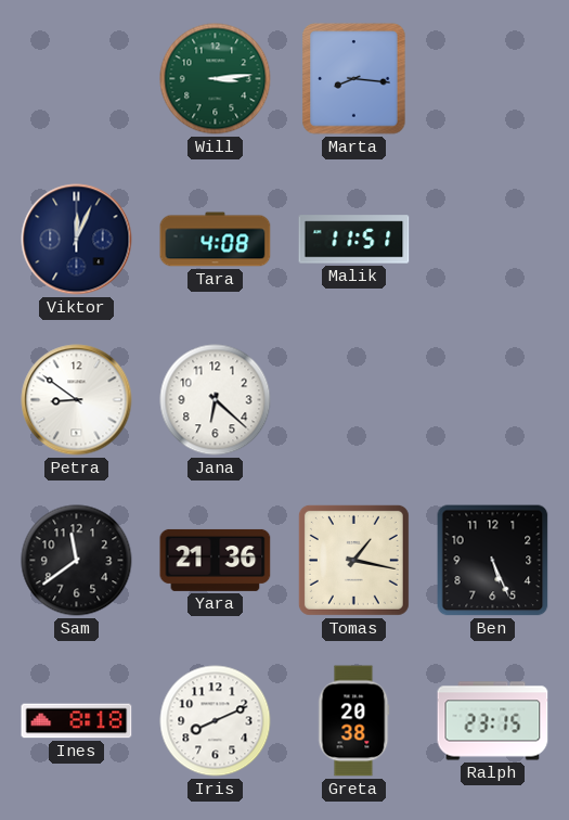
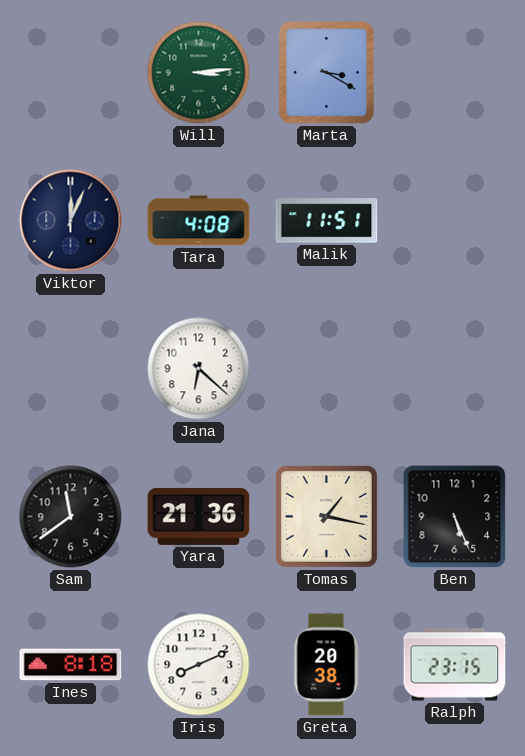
Marta: 8:16 -> 3:20
Petra: 8:51 -> none
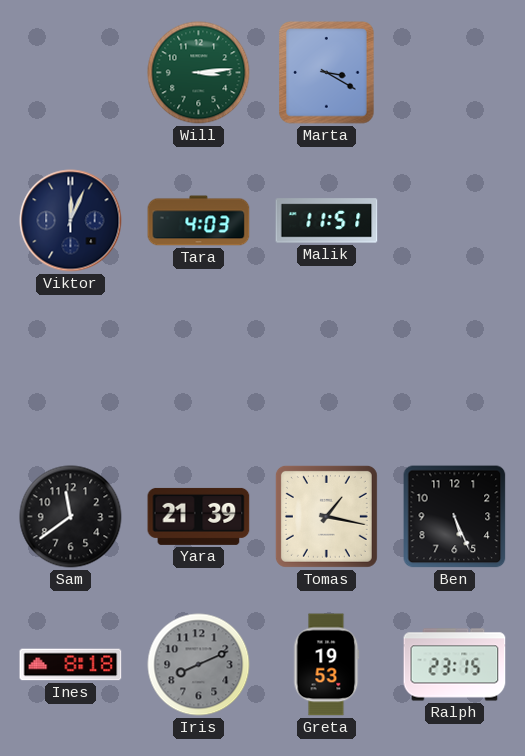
Tara: 4:08 -> 4:03
Jana: 6:22 -> none
Yara: 21:36 -> 21:39
Iris dial: white -> grey
Greta: 20:38 -> 19:53
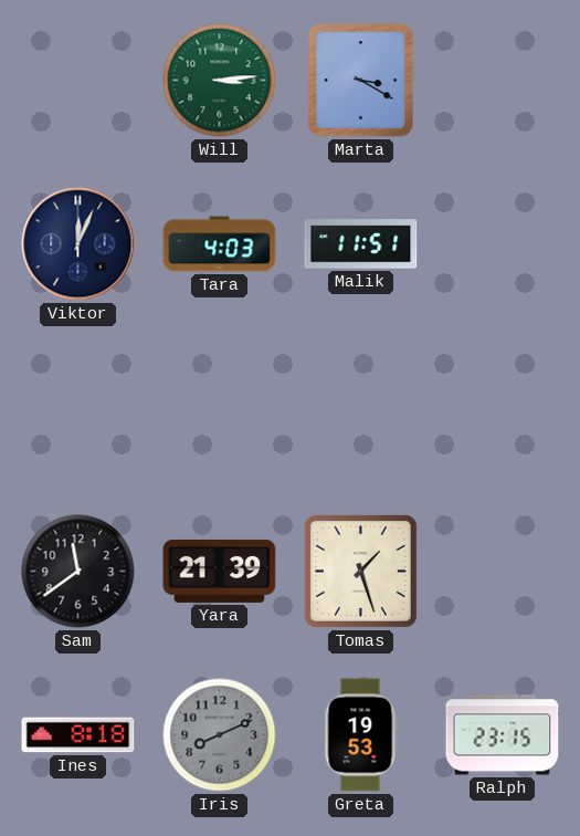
Tomas: 1:17 -> 1:27
Ben: 5:26 -> none
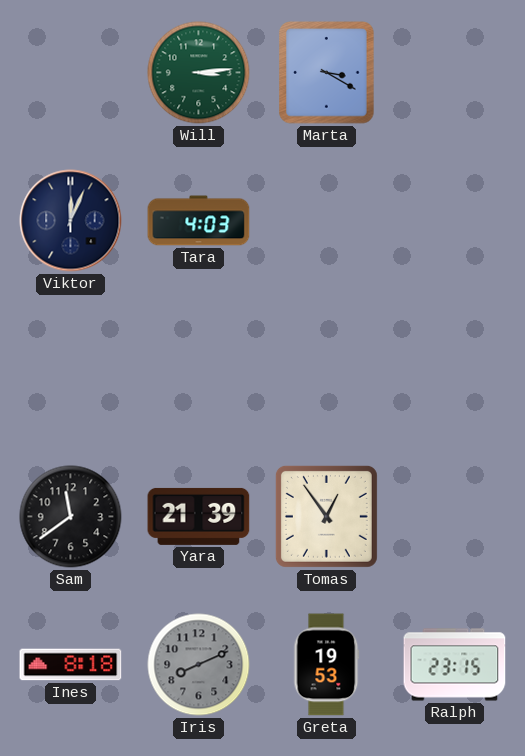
Malik: 11:51 -> none
Tomas: 1:27 -> 12:54
